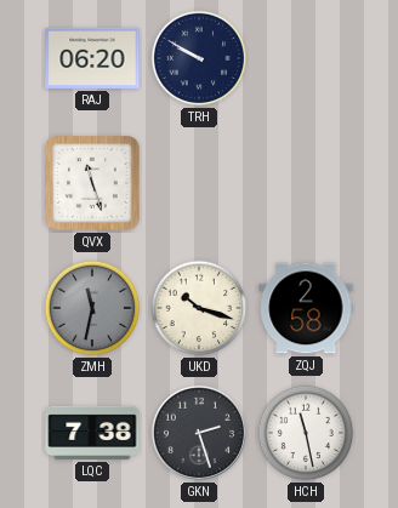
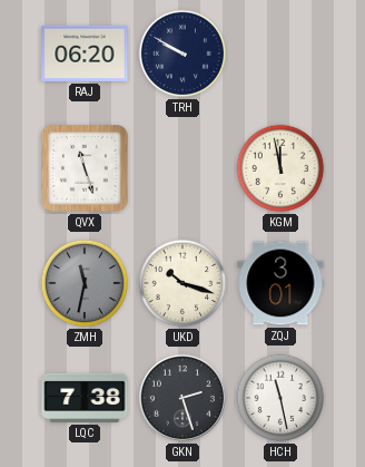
KGM: none -> 11:58
ZQJ: 2:58 -> 3:01
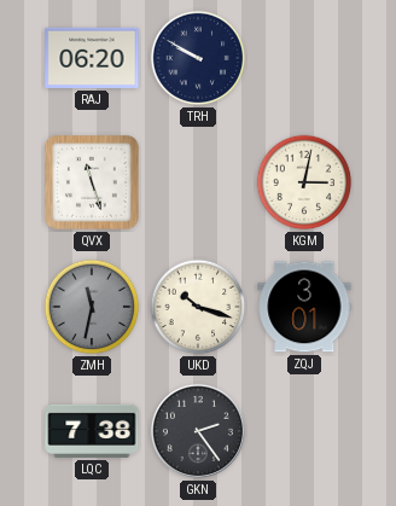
KGM: 11:58 -> 3:02
GKN: 2:27 -> 2:24
HCH: 11:28 -> none
